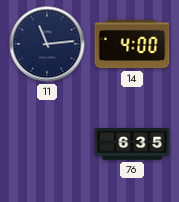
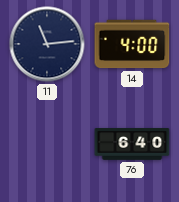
76: 6:35 -> 6:40
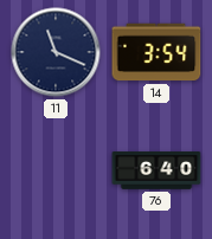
11: 11:14 -> 11:19
14: 4:00 -> 3:54
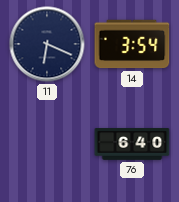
11: 11:19 -> 6:19
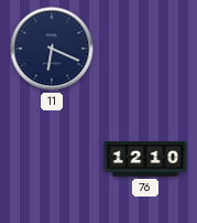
14: 3:54 -> none
76: 6:40 -> 12:10
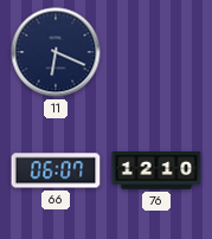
66: none -> 06:07
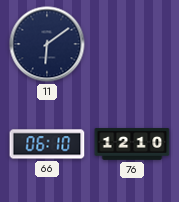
11: 6:19 -> 6:09
66: 06:07 -> 06:10
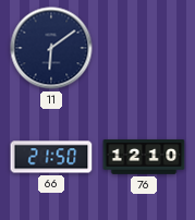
66: 06:10 -> 21:50
